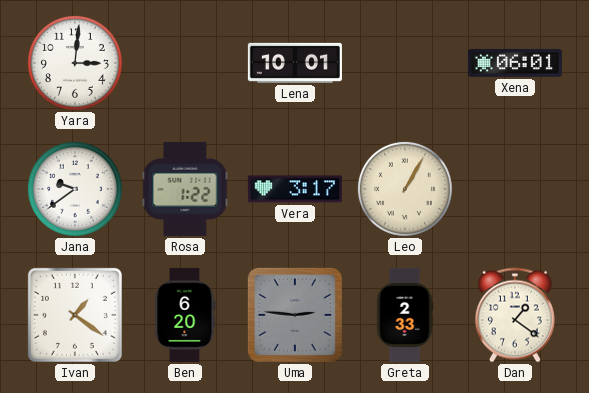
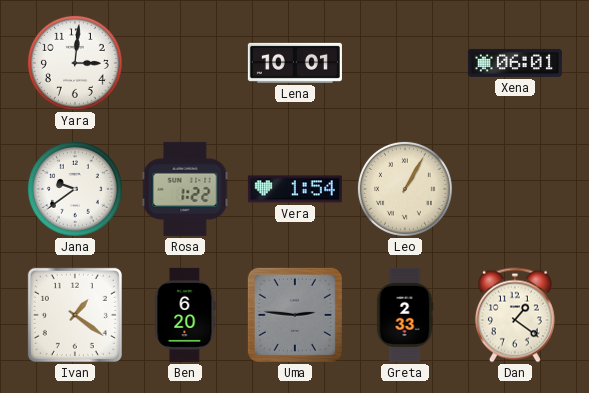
Vera: 3:17 -> 1:54
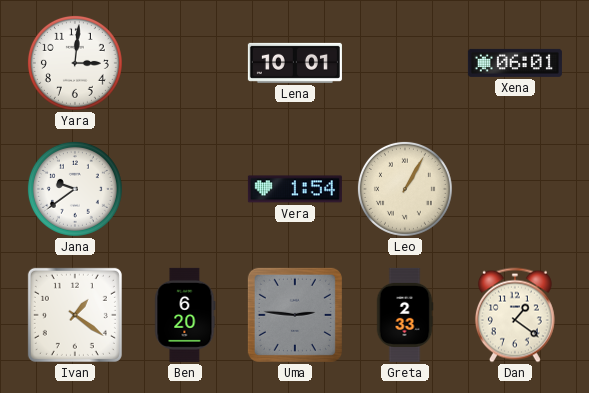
Rosa: 1:22 -> none
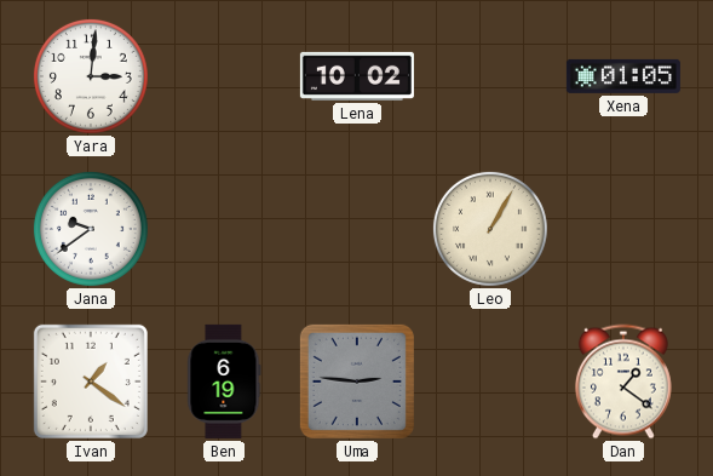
Lena: 10:01 -> 10:02
Xena: 06:01 -> 01:05
Vera: 1:54 -> none
Ben: 6:20 -> 6:19
Greta: 2:33 -> none
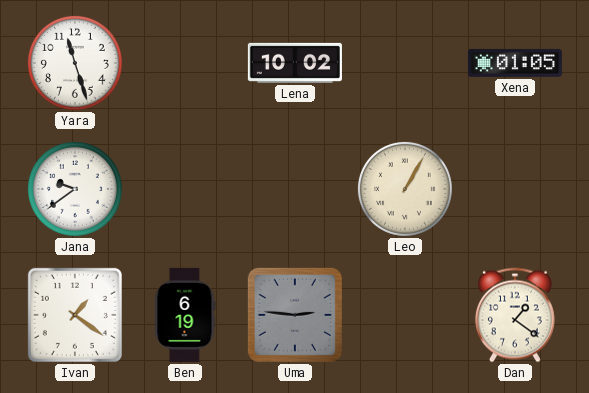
Yara: 3:01 -> 11:27
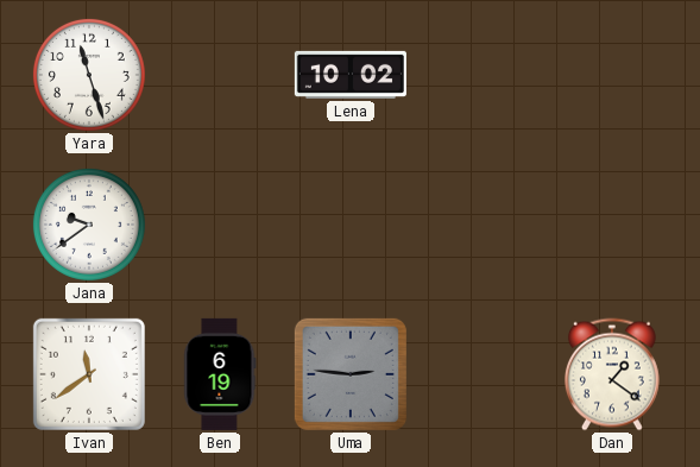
Xena: 01:05 -> none
Leo: 1:05 -> none
Ivan: 1:21 -> 11:39
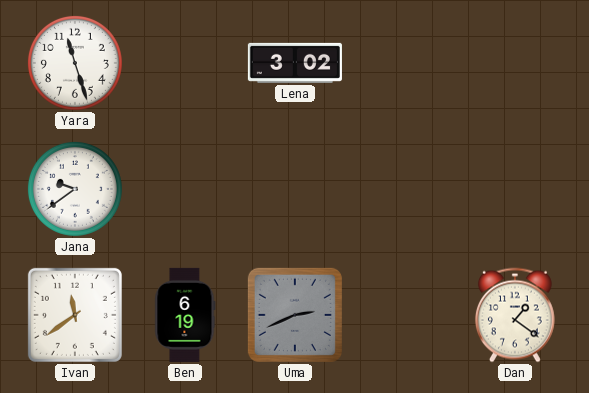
Lena: 10:02 -> 3:02
Uma: 2:46 -> 2:41
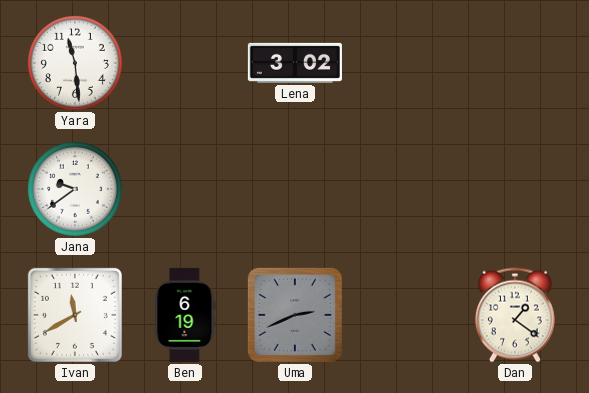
Yara: 11:27 -> 11:29
Ivan: 11:39 -> 11:40
